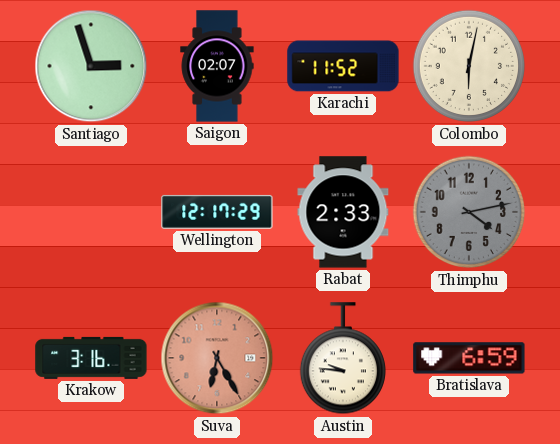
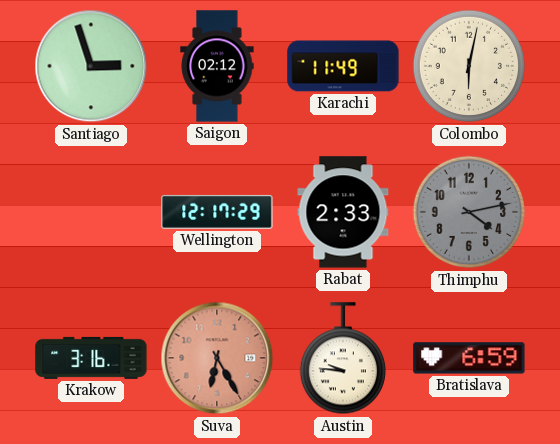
Saigon: 02:07 -> 02:12
Karachi: 11:52 -> 11:49
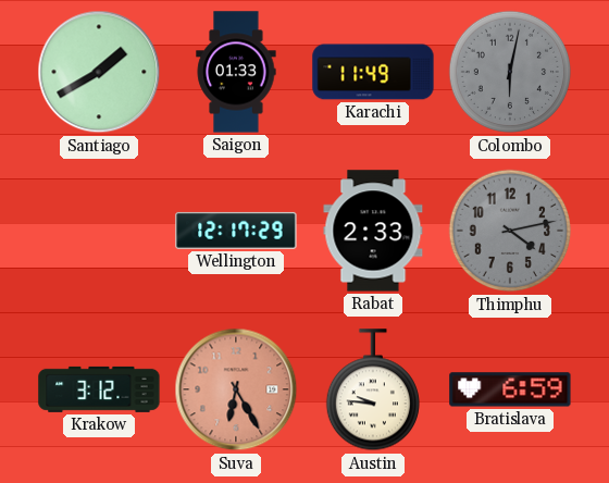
Santiago: 2:57 -> 1:40
Saigon: 02:12 -> 01:33
Colombo dial: cream -> grey
Krakow: 3:16 -> 3:12
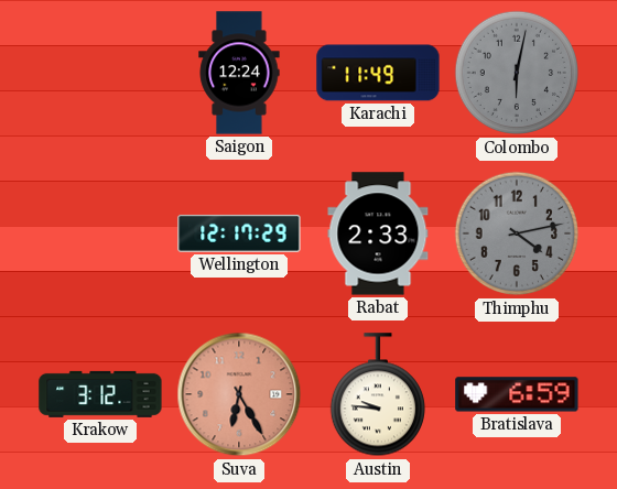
Santiago: 1:40 -> none
Saigon: 01:33 -> 12:24
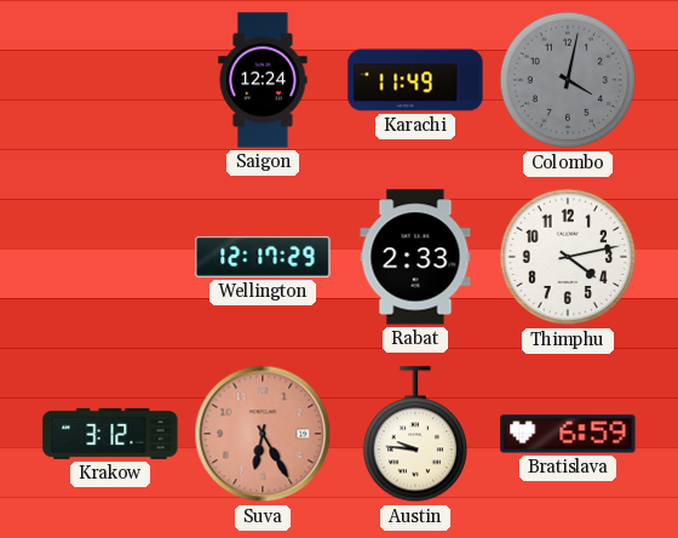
Colombo: 6:02 -> 4:02
Thimphu dial: grey -> white
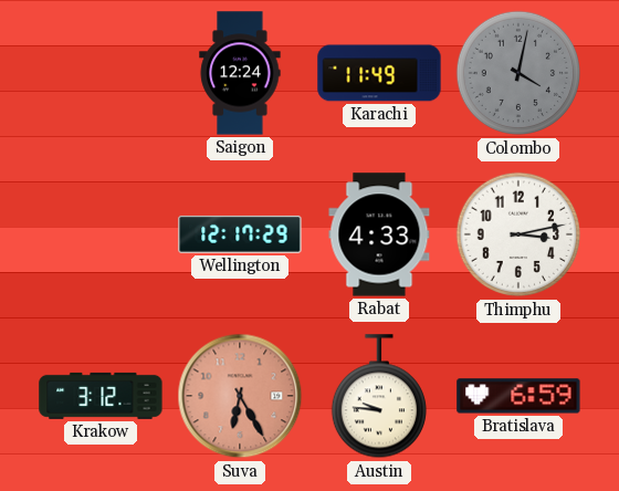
Rabat: 2:33 -> 4:33
Thimphu: 4:13 -> 3:13
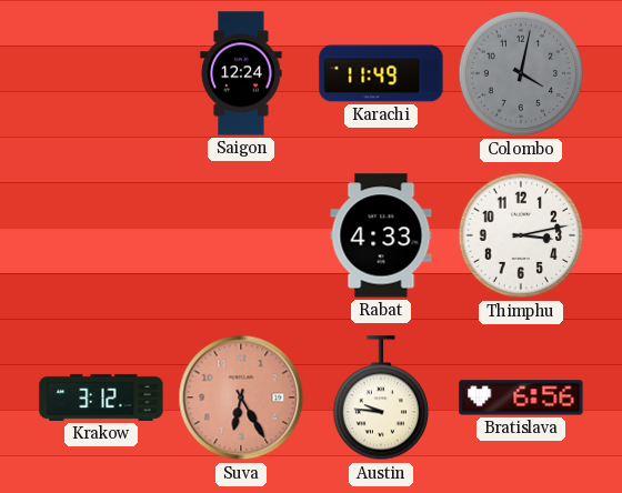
Wellington: 12:17 -> none
Bratislava: 6:59 -> 6:56
